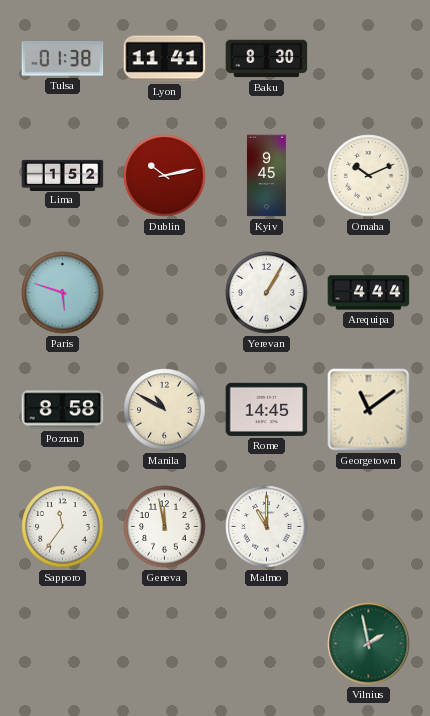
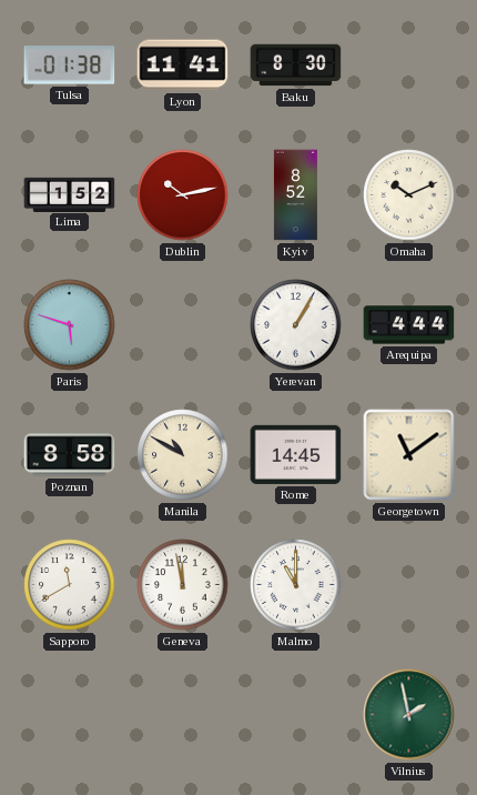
Kyiv: 9:45 -> 8:52
Sapporo: 11:36 -> 11:40
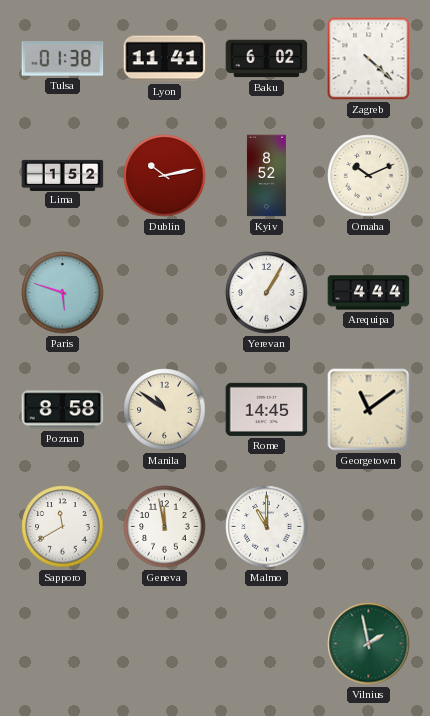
Baku: 8:30 -> 6:02
Zagreb: none -> 4:22
Manila: 10:50 -> 10:51
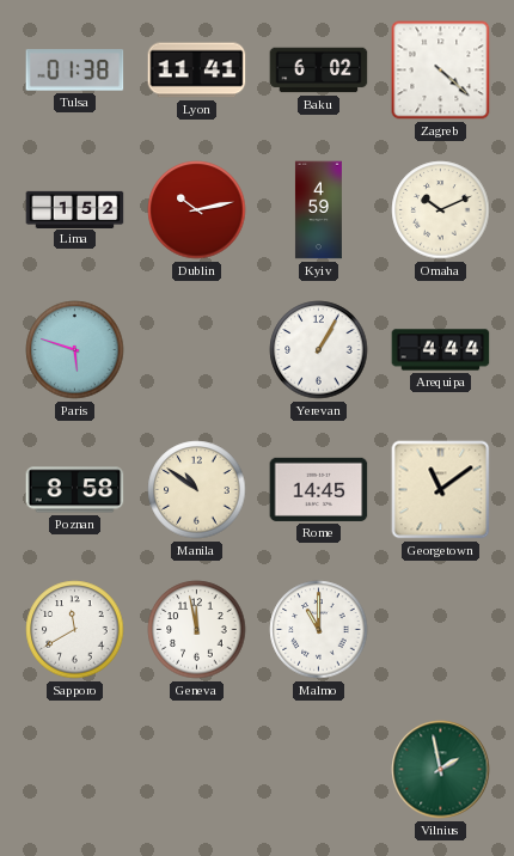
Kyiv: 8:52 -> 4:59
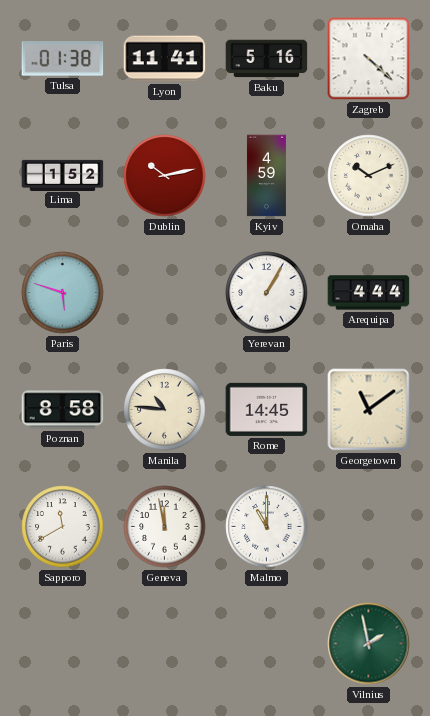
Baku: 6:02 -> 5:16
Manila: 10:51 -> 10:46
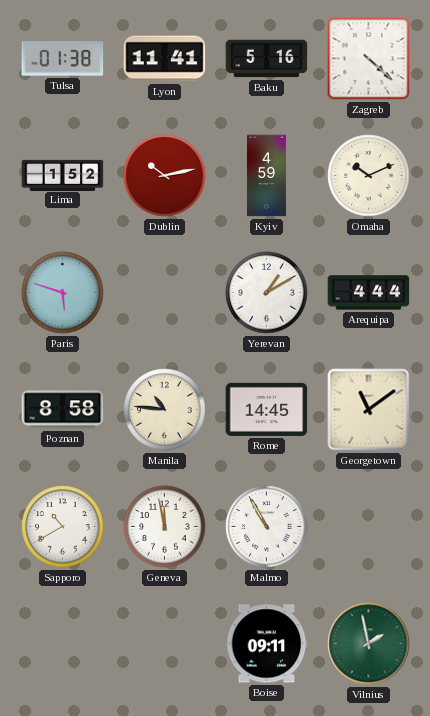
Yerevan: 1:05 -> 1:10
Sapporo: 11:40 -> 10:40
Malmo: 11:00 -> 10:55
Boise: none -> 09:11
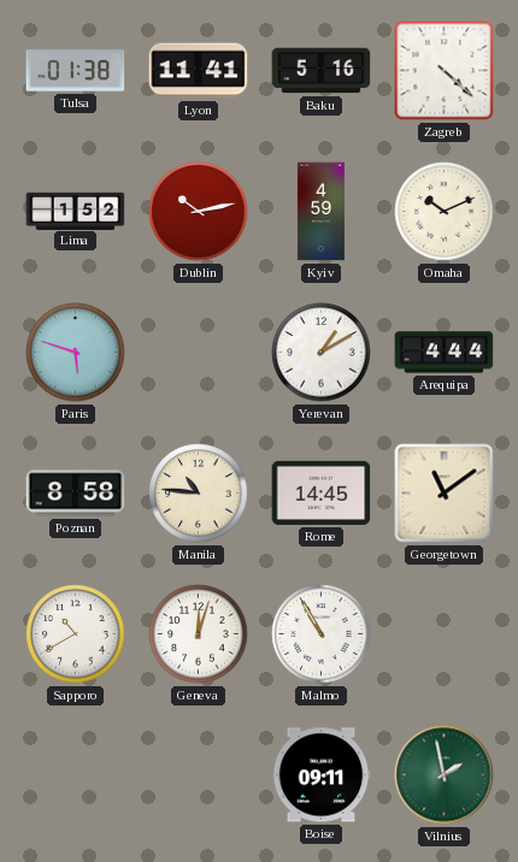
Geneva: 11:58 -> 12:03
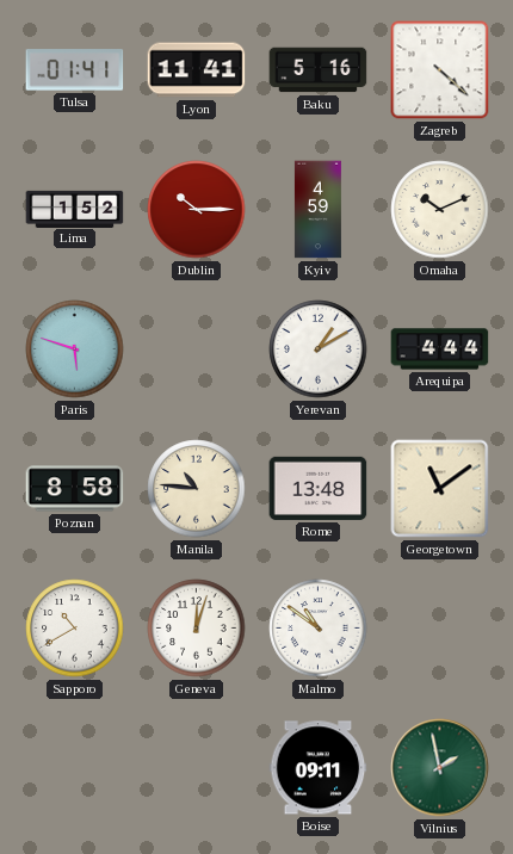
Tulsa: 01:38 -> 01:41
Dublin: 10:13 -> 10:15
Rome: 14:45 -> 13:48
Malmo: 10:55 -> 10:51
